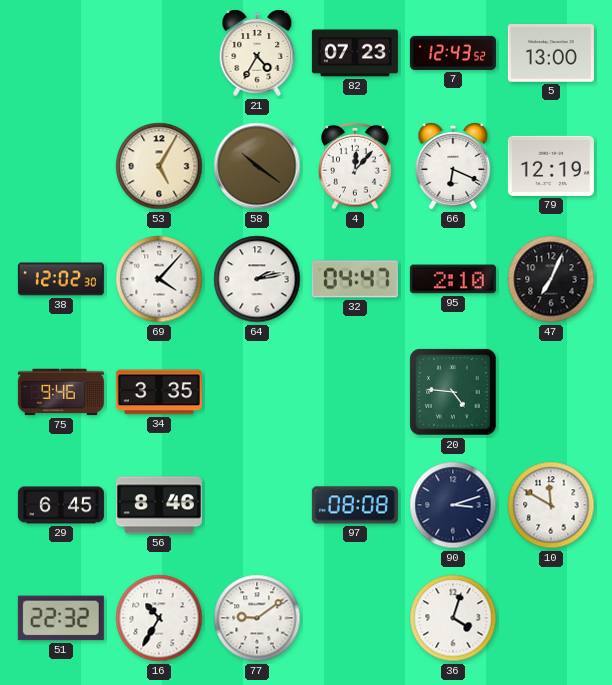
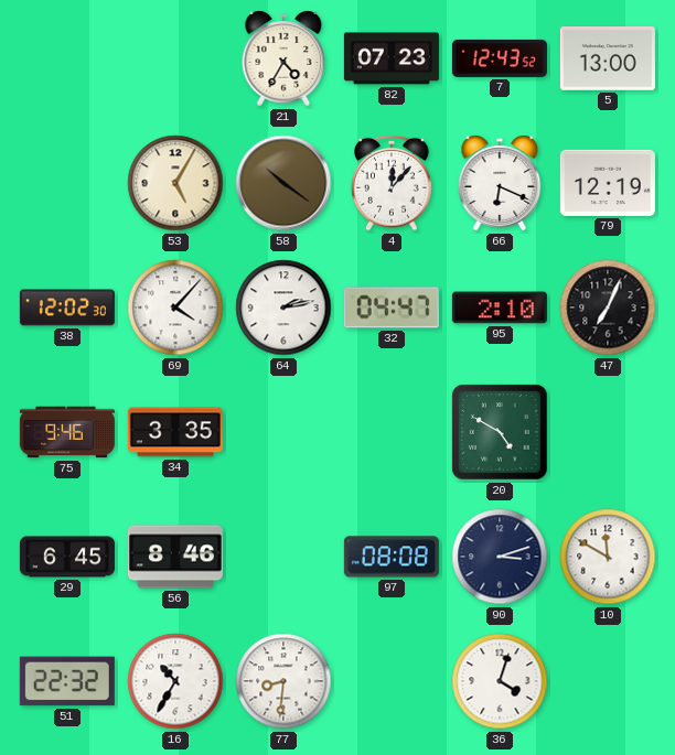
20: 4:46 -> 4:50
77: 9:09 -> 8:31
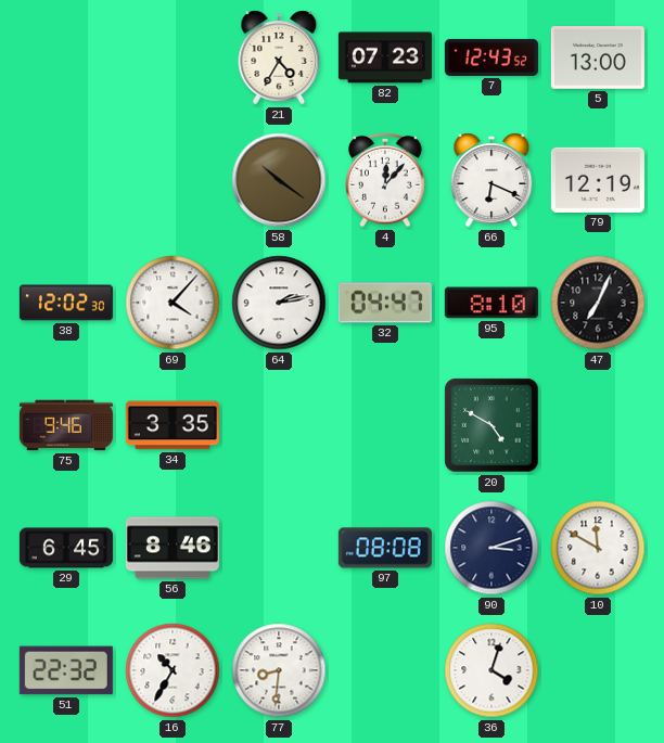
53: 5:05 -> none
95: 2:10 -> 8:10
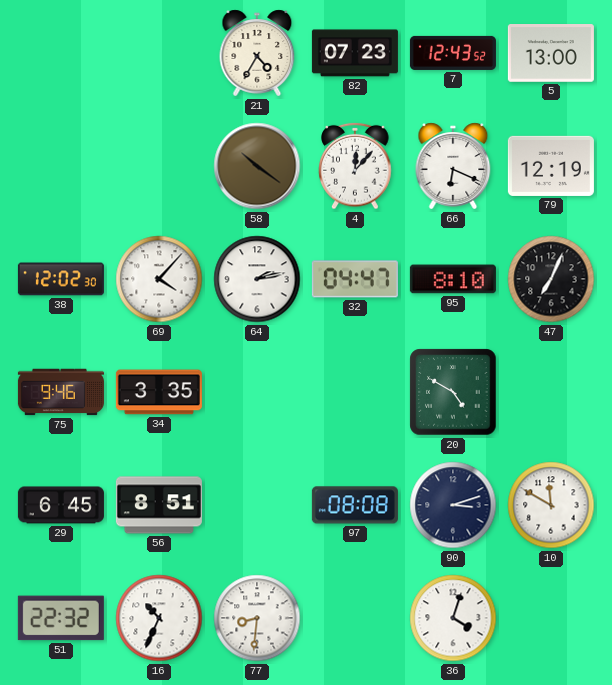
56: 8:46 -> 8:51
16: 10:35 -> 10:34
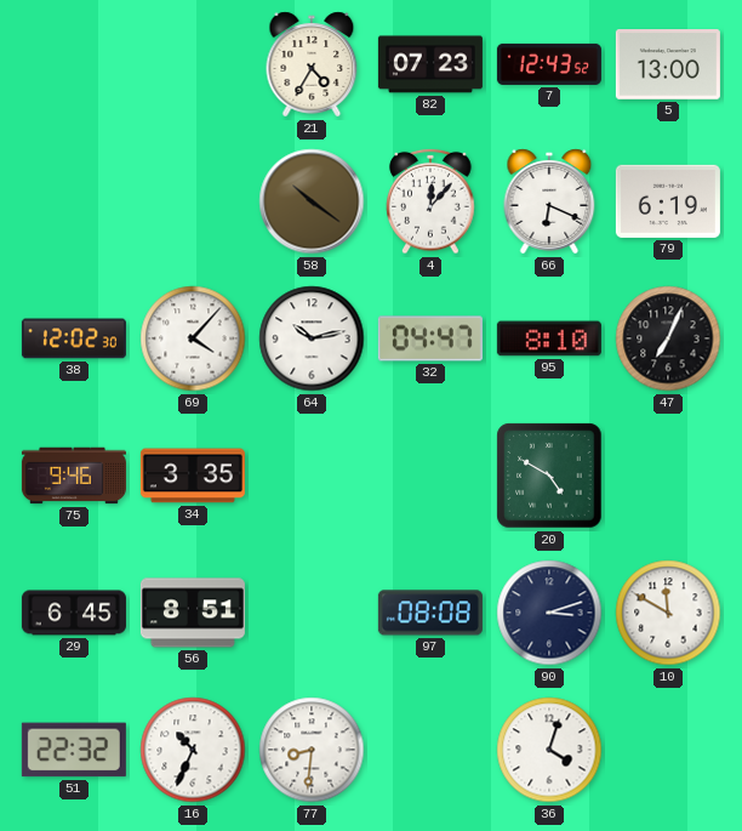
79: 12:19 -> 6:19
64: 2:13 -> 10:13
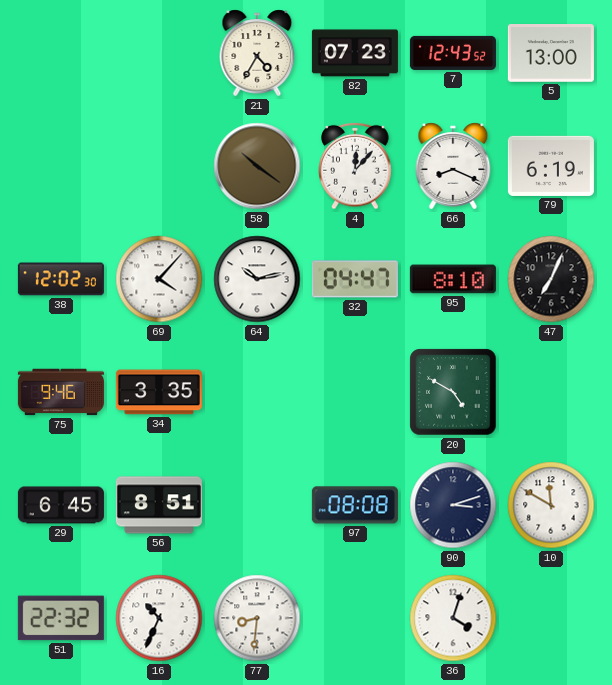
66: 6:19 -> 8:19
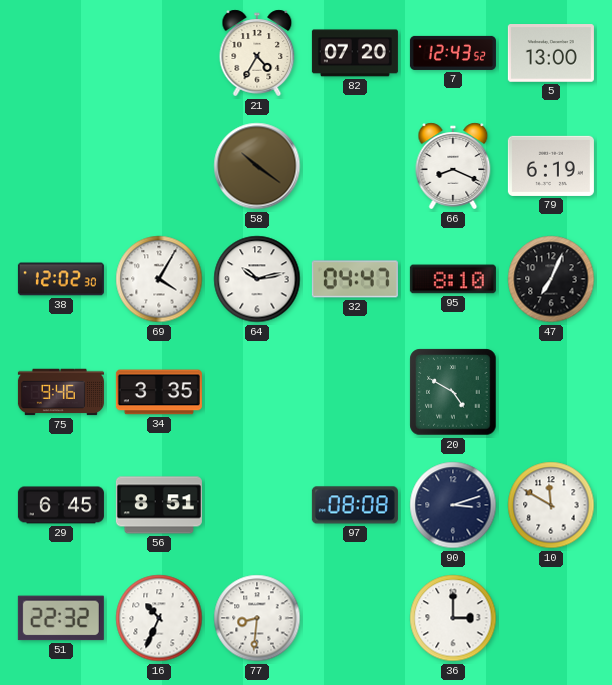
82: 07:23 -> 07:20
4: 12:07 -> none
69: 4:07 -> 4:05
36: 4:03 -> 3:00
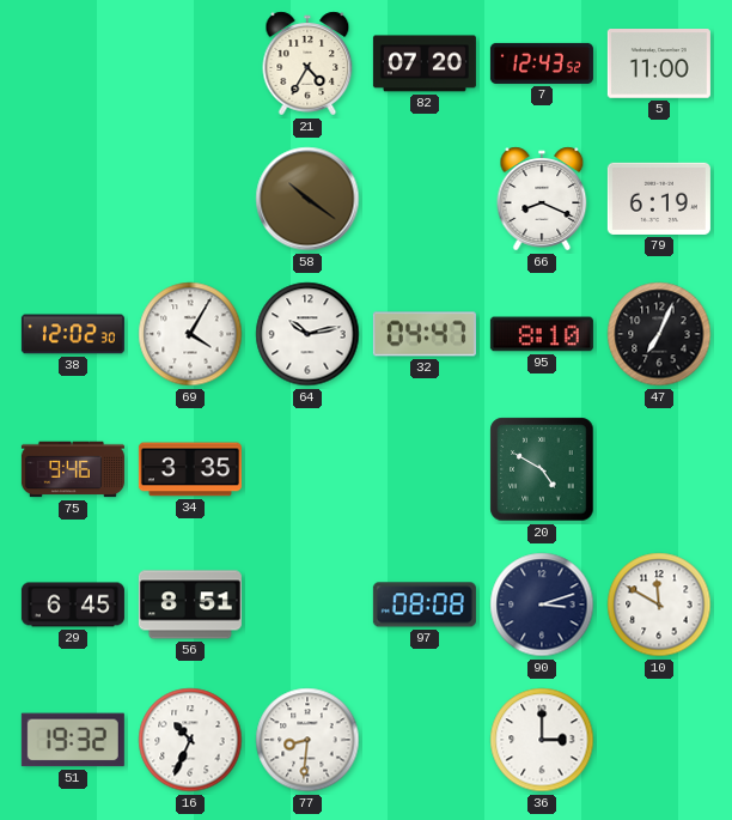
5: 13:00 -> 11:00
51: 22:32 -> 19:32
